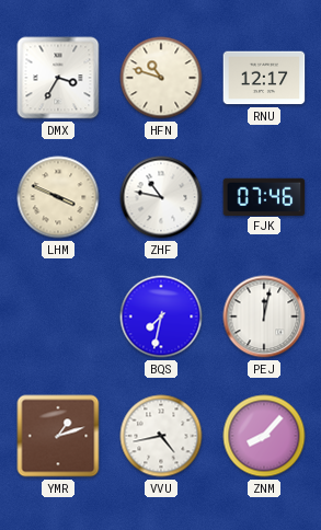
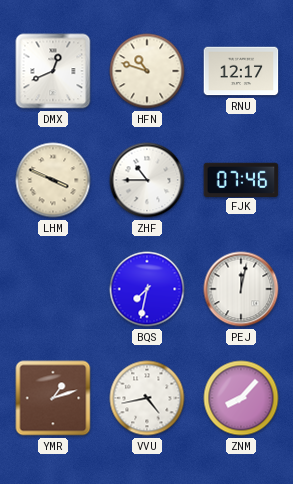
DMX: 3:35 -> 12:41
ZHF: 10:47 -> 10:45
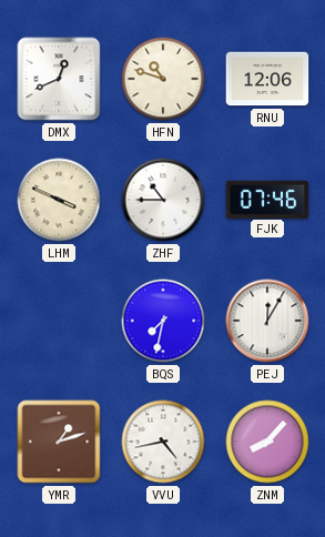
RNU: 12:17 -> 12:06
PEJ: 12:02 -> 12:05
